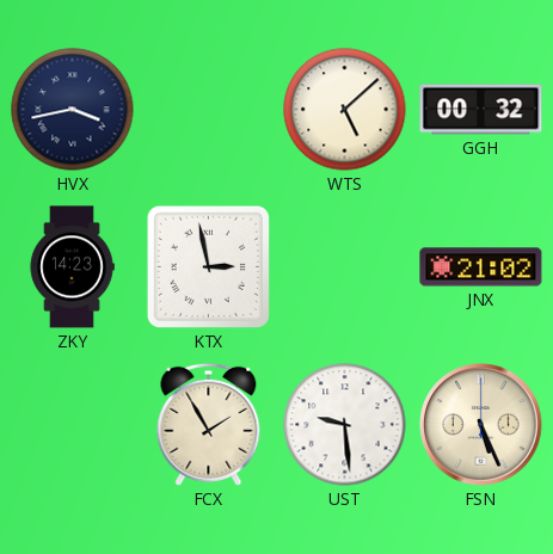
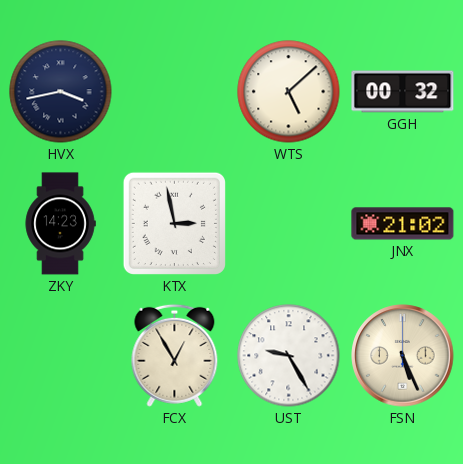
FCX: 1:55 -> 12:55
UST: 9:29 -> 9:25
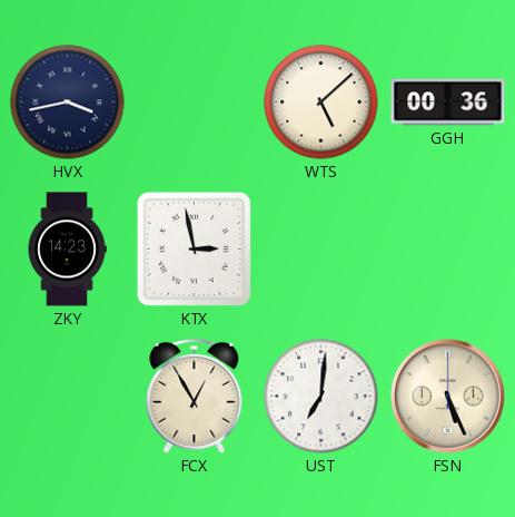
GGH: 00:32 -> 00:36
JNX: 21:02 -> none
UST: 9:25 -> 7:01
